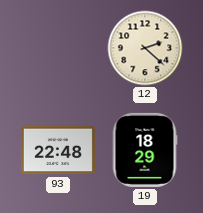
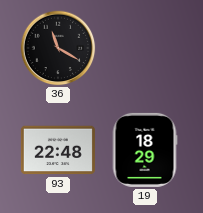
36: none -> 11:20
12: 2:22 -> none
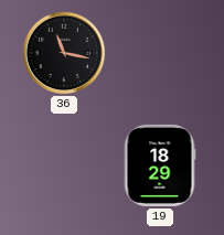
36: 11:20 -> 11:17
93: 22:48 -> none
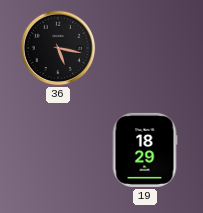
36: 11:17 -> 5:17
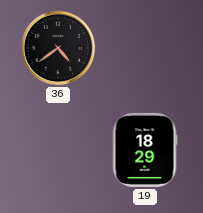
36: 5:17 -> 4:39
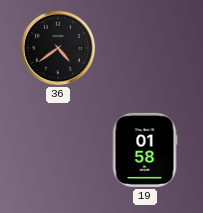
19: 18:29 -> 01:58
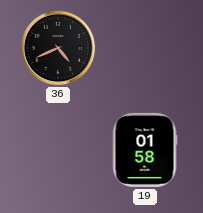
36: 4:39 -> 4:41
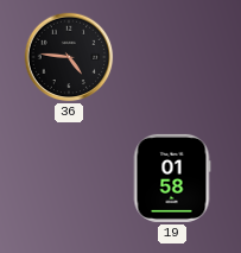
36: 4:41 -> 4:46
